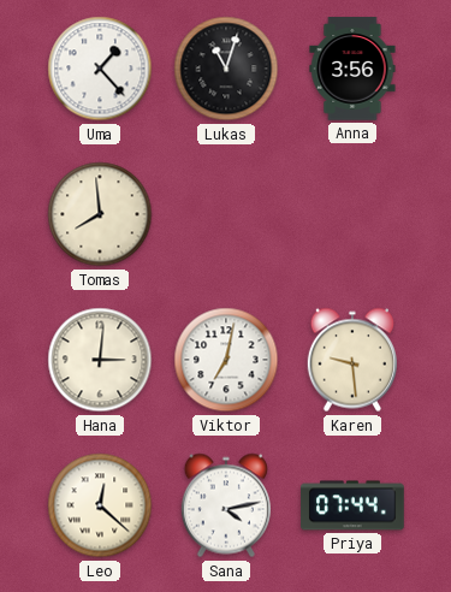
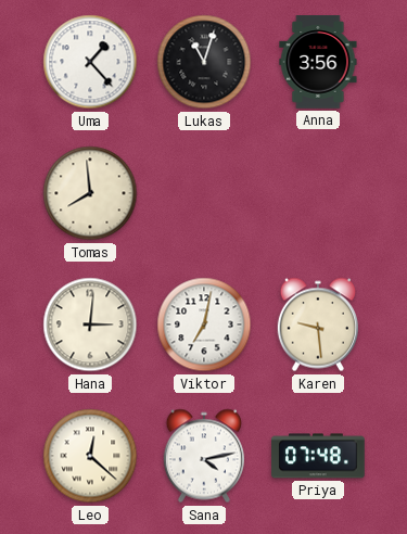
Priya: 07:44 -> 07:48
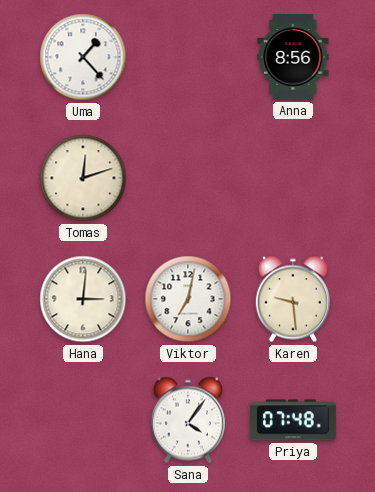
Lukas: 11:03 -> none
Anna: 3:56 -> 8:56
Tomas: 7:59 -> 12:12
Leo: 12:22 -> none
Sana: 4:13 -> 4:06
